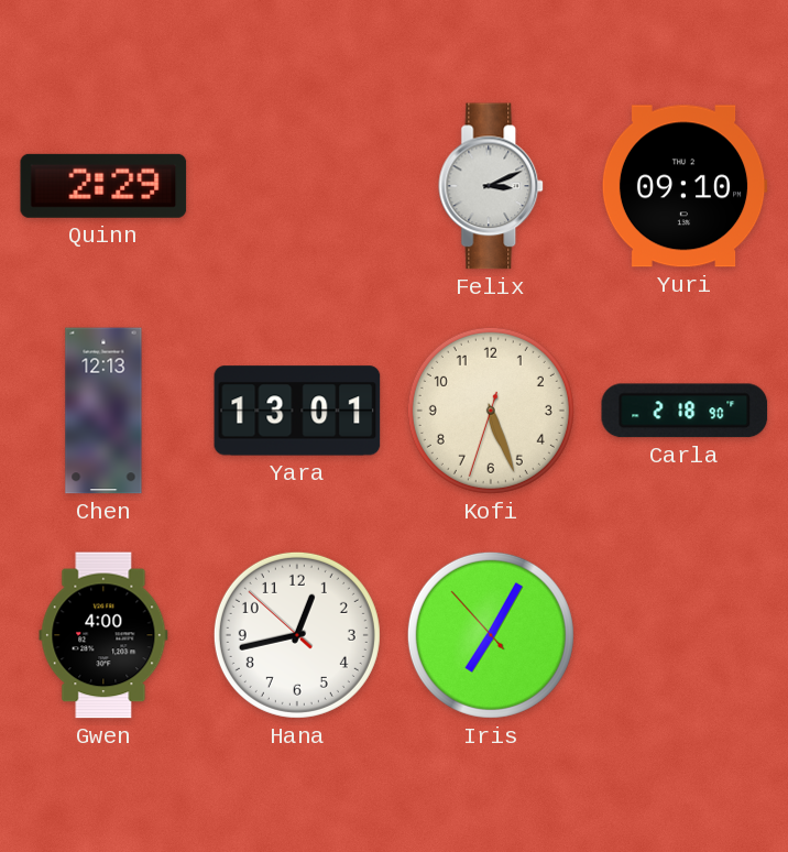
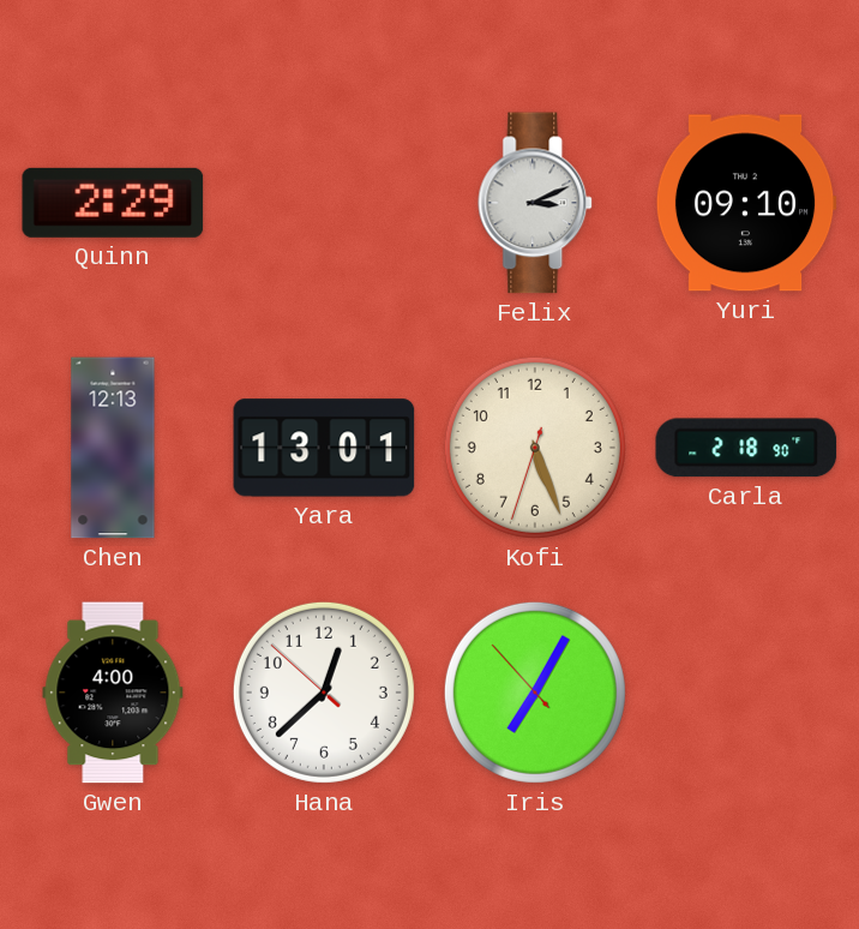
Hana: 12:42 -> 12:37
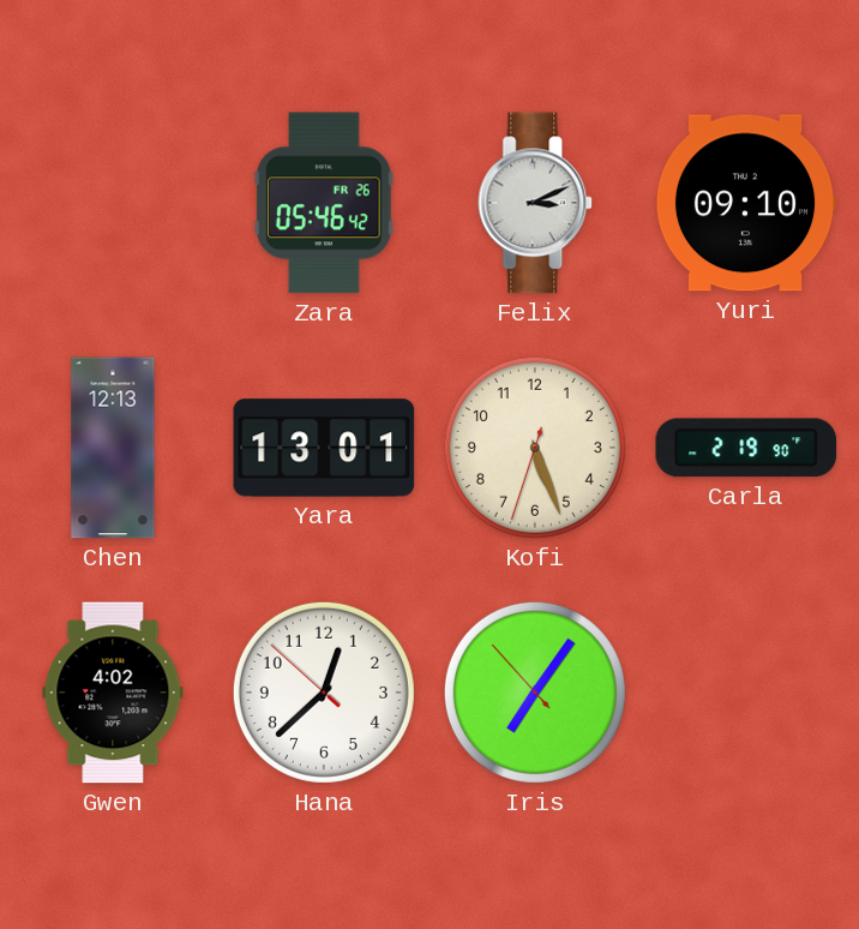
Quinn: 2:29 -> none
Zara: none -> 05:46
Carla: 2:18 -> 2:19
Gwen: 4:00 -> 4:02
Iris: 7:04 -> 7:05
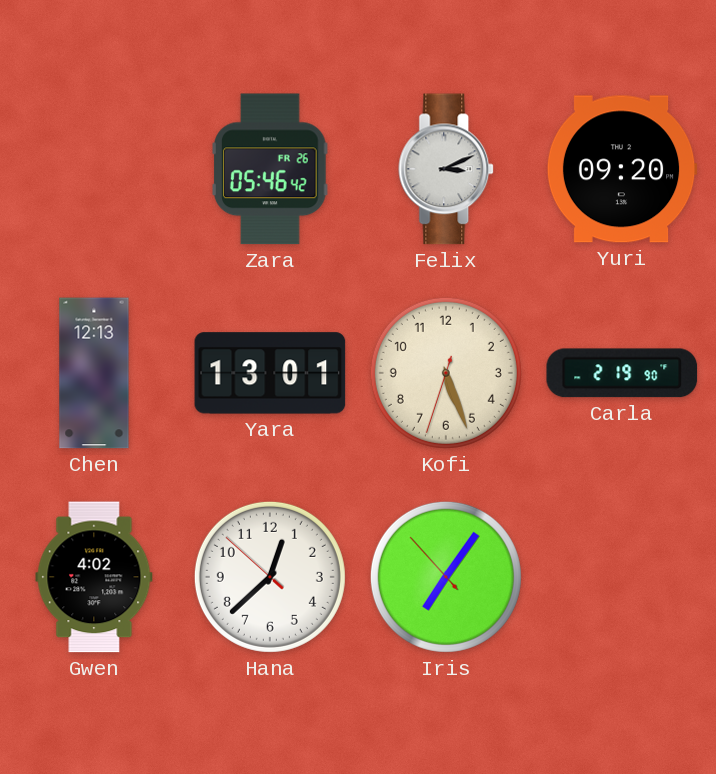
Yuri: 09:10 -> 09:20
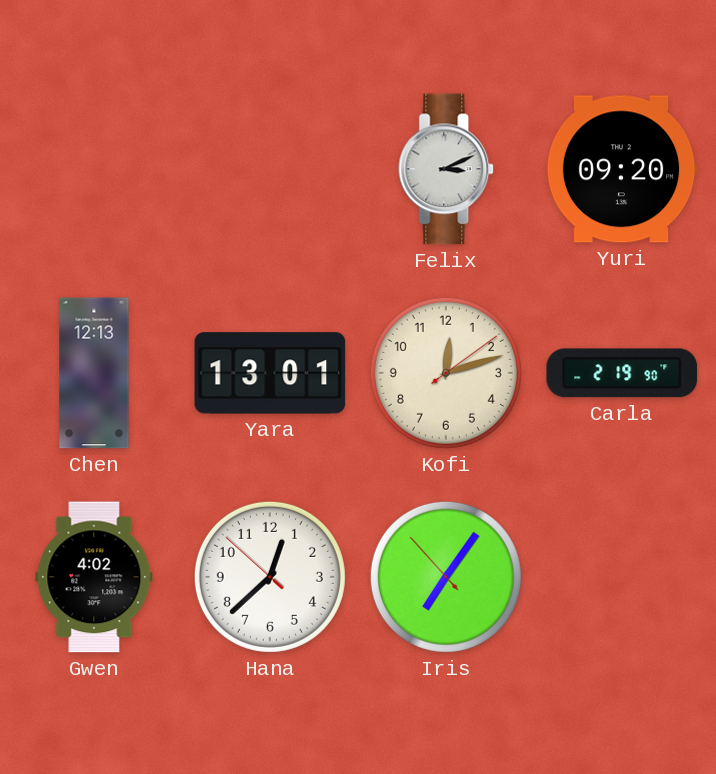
Zara: 05:46 -> none
Kofi: 5:26 -> 12:12
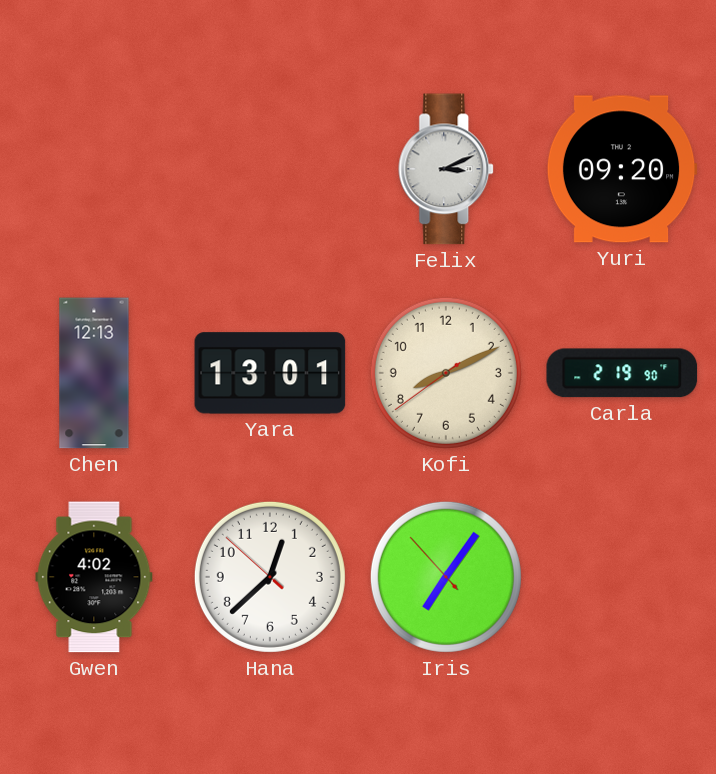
Kofi: 12:12 -> 8:10
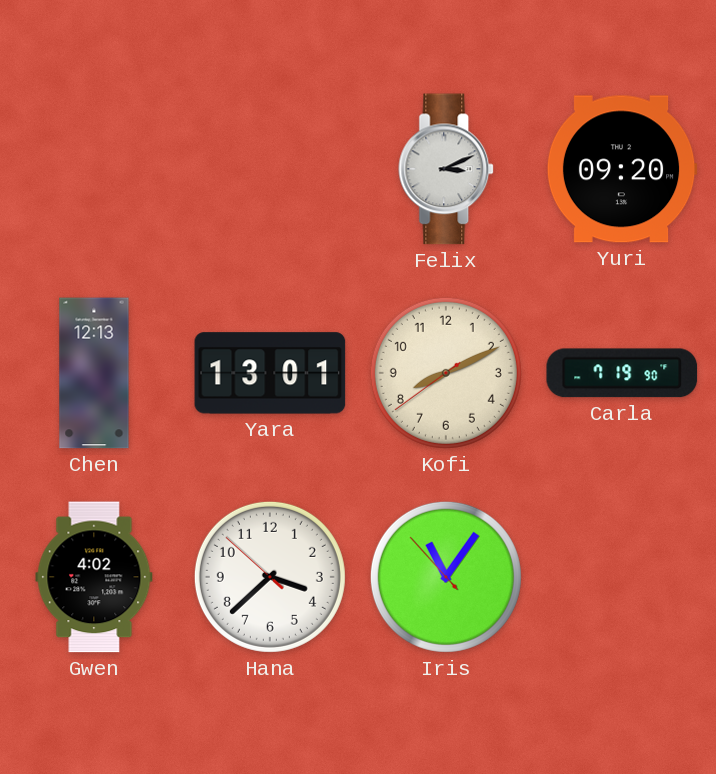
Carla: 2:19 -> 7:19
Hana: 12:37 -> 3:37
Iris: 7:05 -> 11:05
